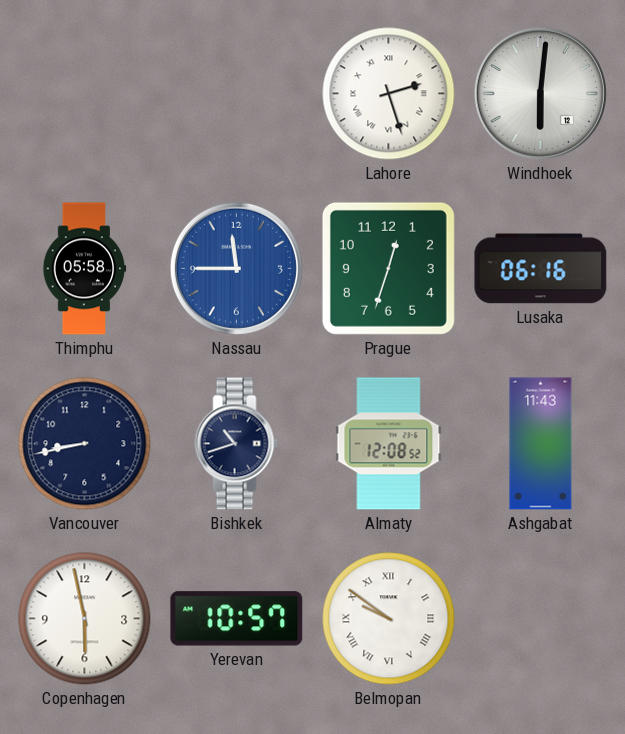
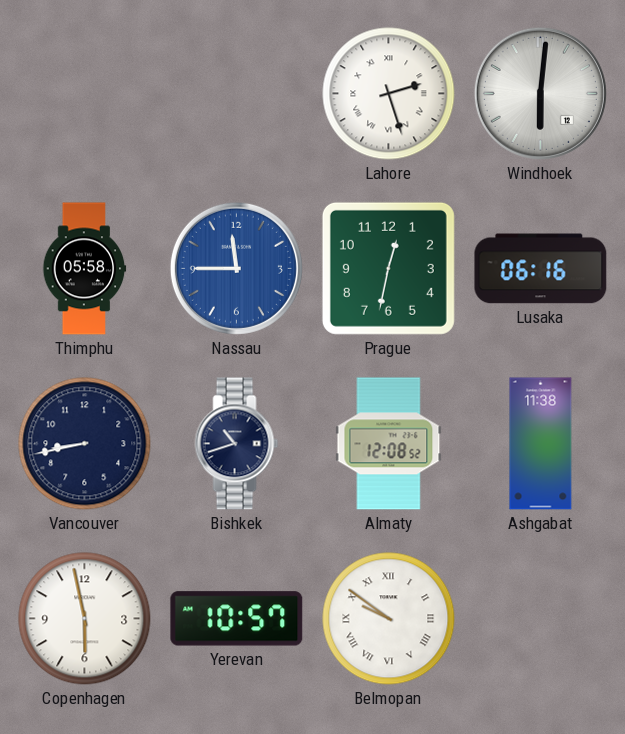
Prague: 12:33 -> 12:32
Ashgabat: 11:43 -> 11:38
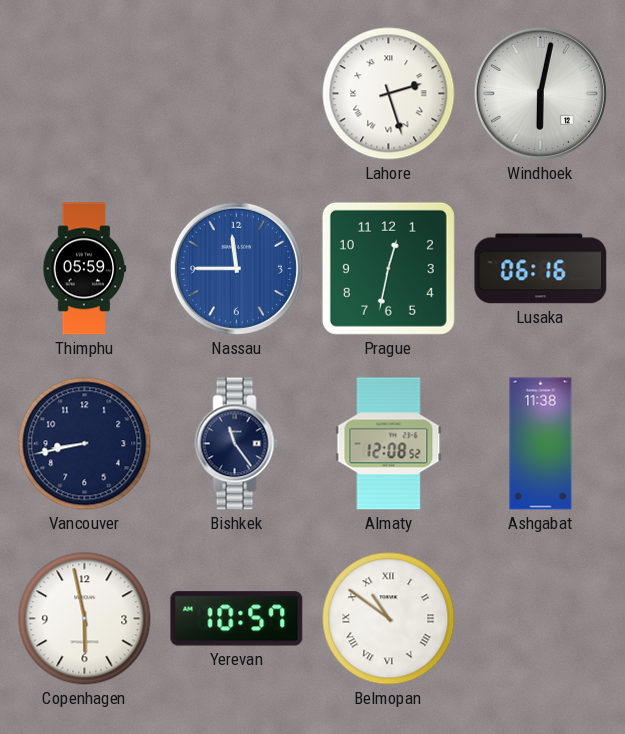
Windhoek: 6:01 -> 6:02
Thimphu: 05:58 -> 05:59
Bishkek: 10:42 -> 11:24
Belmopan: 9:51 -> 10:51
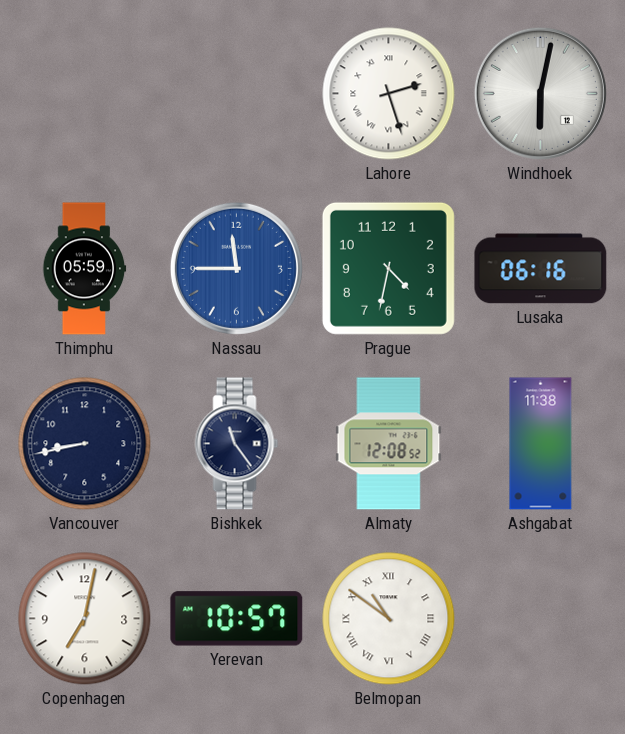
Prague: 12:32 -> 4:32
Copenhagen: 5:58 -> 7:02
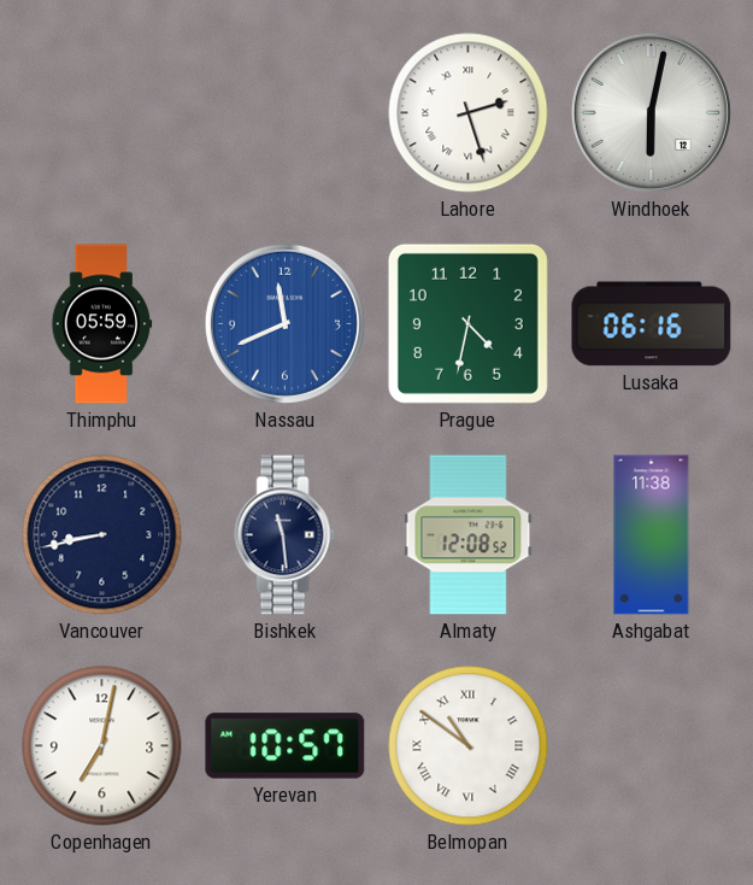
Nassau: 11:45 -> 11:41
Bishkek: 11:24 -> 11:29
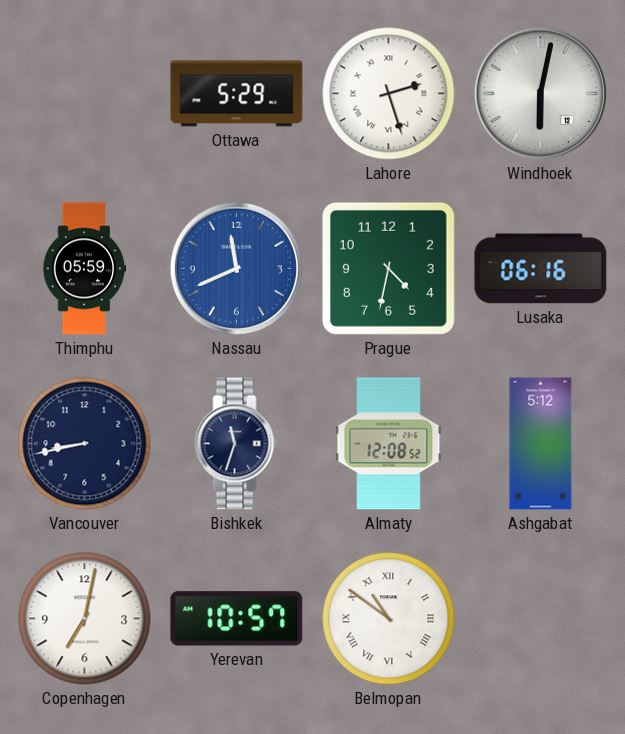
Ottawa: none -> 5:29
Bishkek: 11:29 -> 11:33
Ashgabat: 11:38 -> 5:12
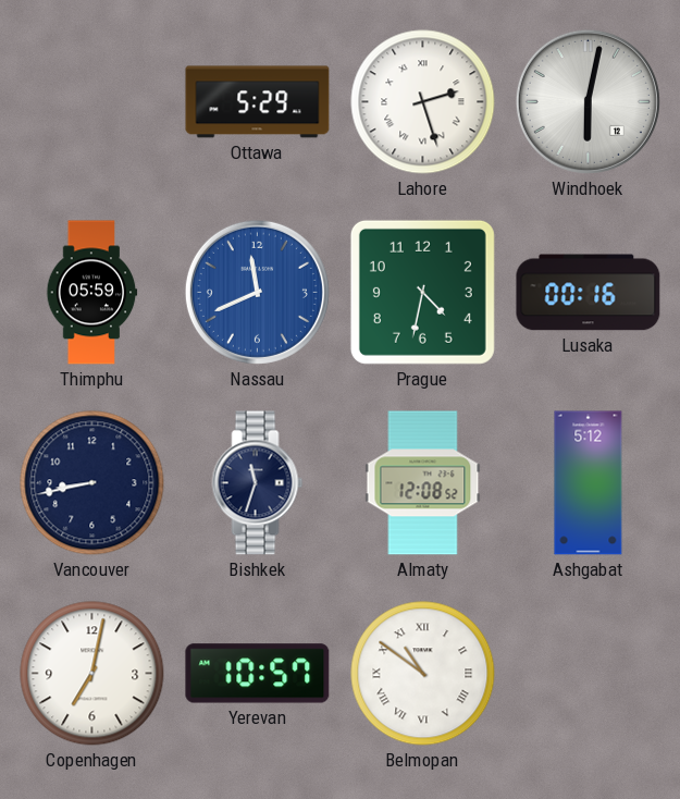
Lusaka: 06:16 -> 00:16
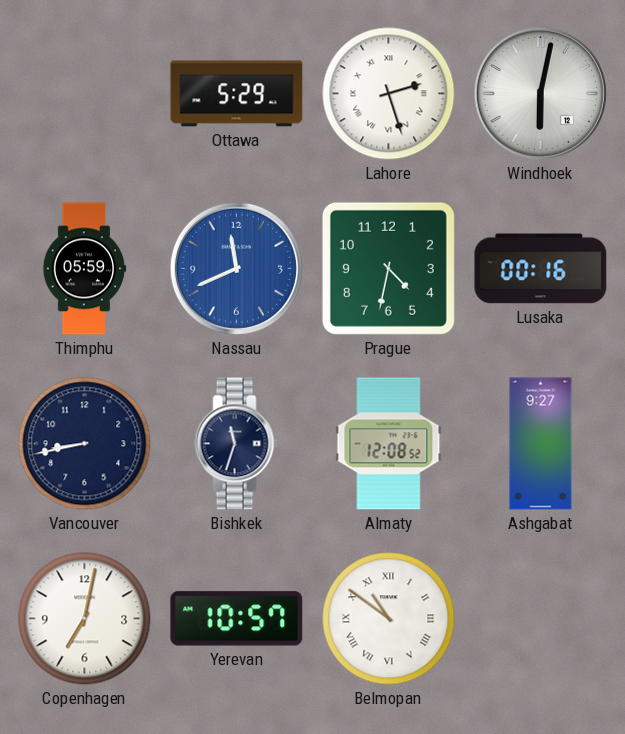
Ashgabat: 5:12 -> 9:27
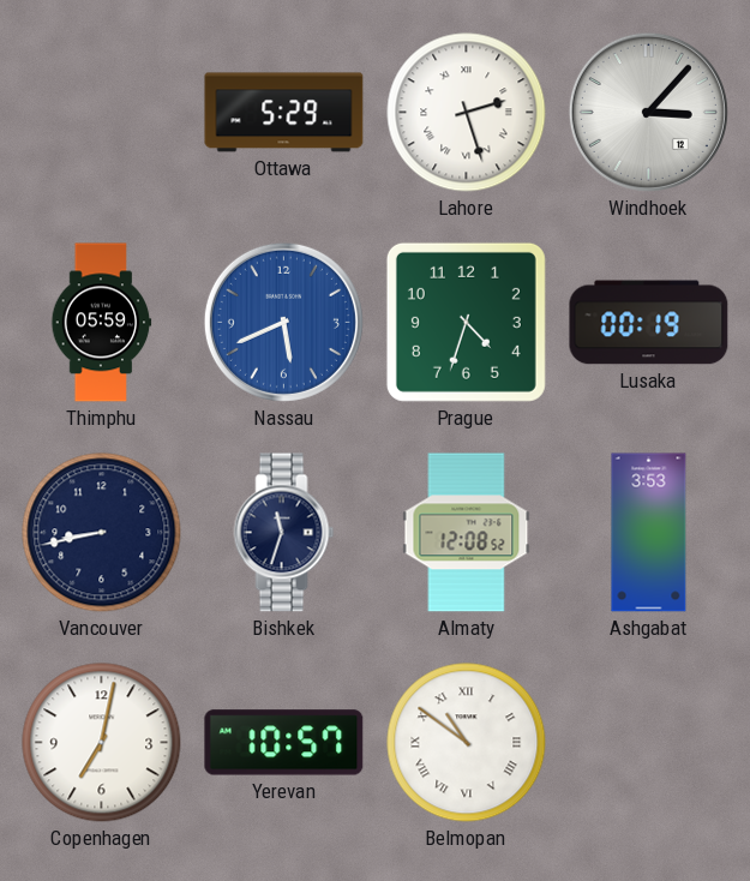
Windhoek: 6:02 -> 3:07
Nassau: 11:41 -> 5:41
Prague: 4:32 -> 4:33
Lusaka: 00:16 -> 00:19
Ashgabat: 9:27 -> 3:53
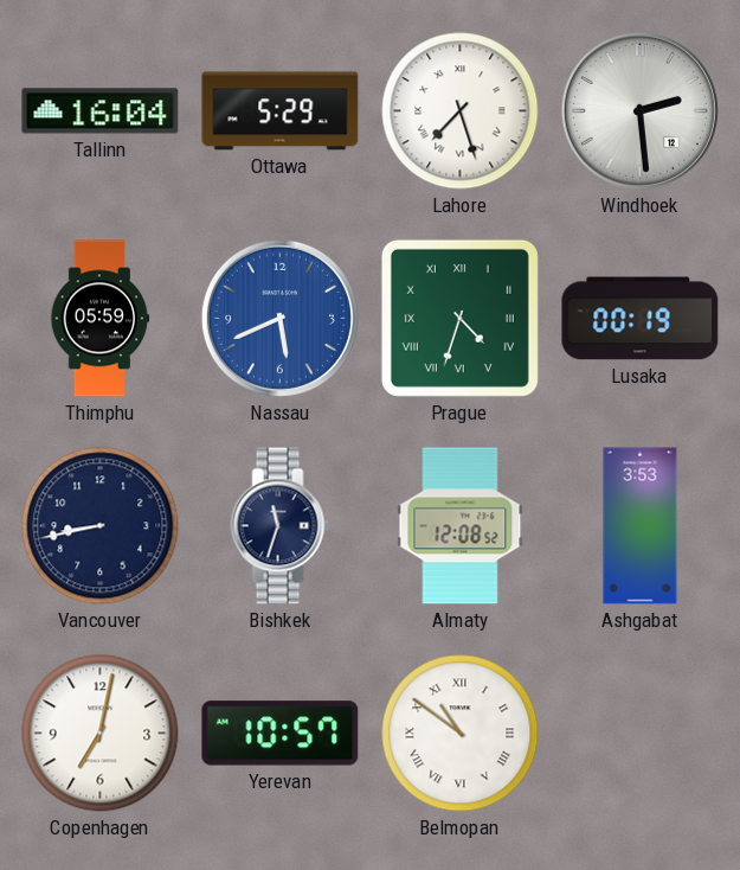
Tallinn: none -> 16:04
Lahore: 2:27 -> 7:27
Windhoek: 3:07 -> 2:29
Prague numerals: Arabic -> Roman
